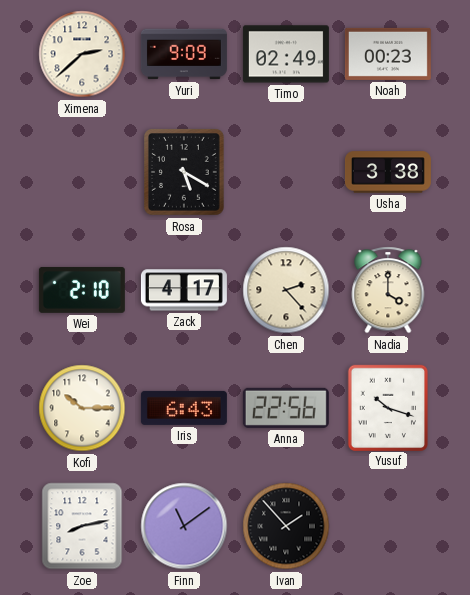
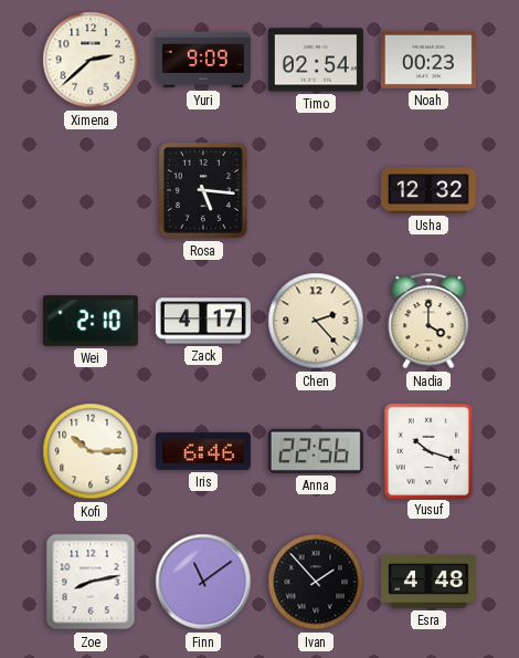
Timo: 02:49 -> 02:54
Rosa: 5:20 -> 5:16
Usha: 3:38 -> 12:32
Iris: 6:43 -> 6:46
Esra: none -> 4:48
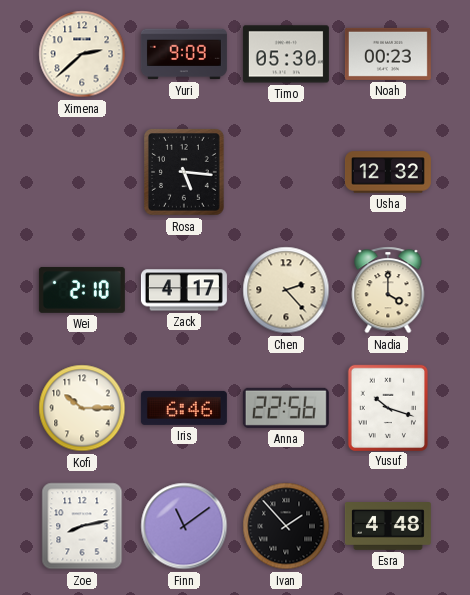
Timo: 02:54 -> 05:30
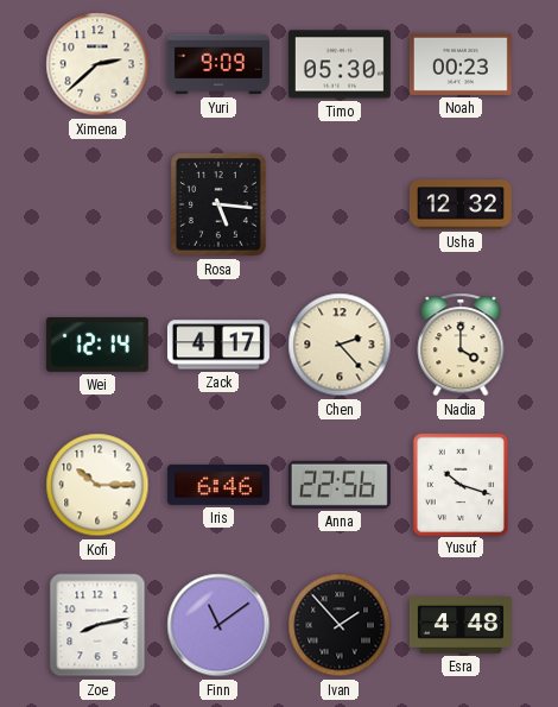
Wei: 2:10 -> 12:14
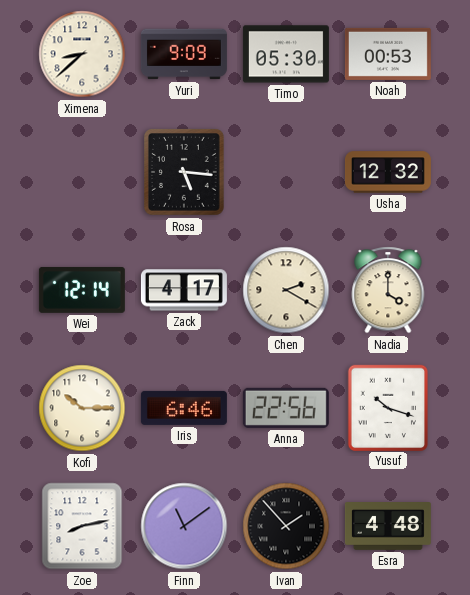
Ximena: 2:38 -> 8:38
Noah: 00:23 -> 00:53
Chen: 2:23 -> 2:20
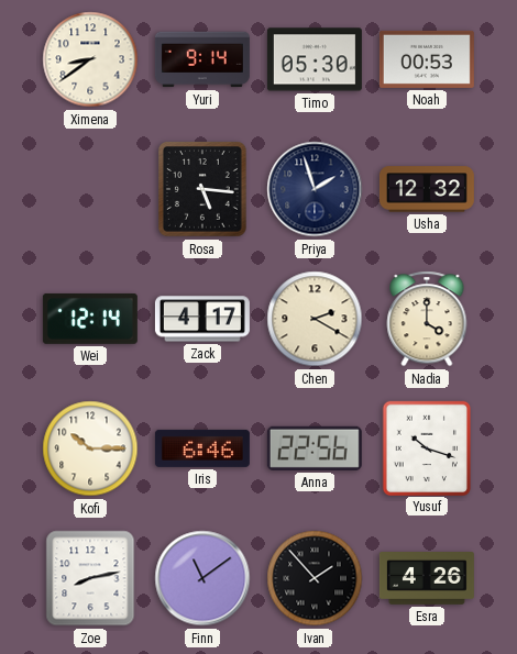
Ximena: 8:38 -> 8:39
Yuri: 9:09 -> 9:14
Priya: none -> 1:57
Esra: 4:48 -> 4:26
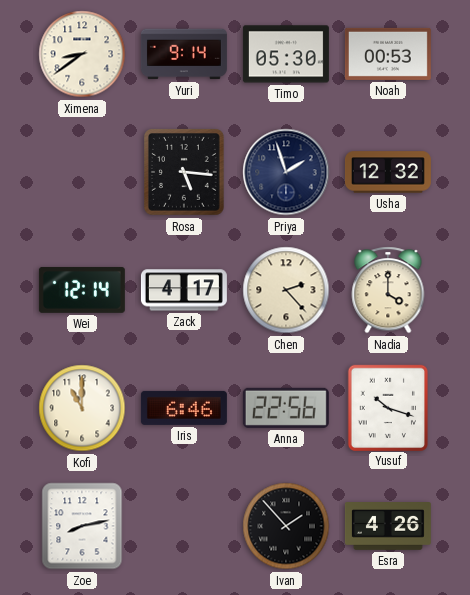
Chen: 2:20 -> 2:23
Kofi: 10:15 -> 11:00
Finn: 11:09 -> none
